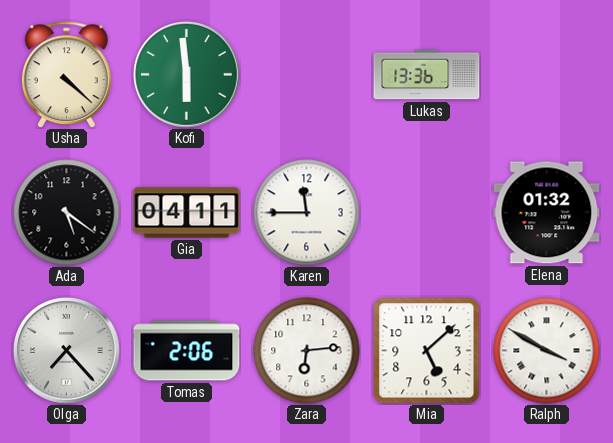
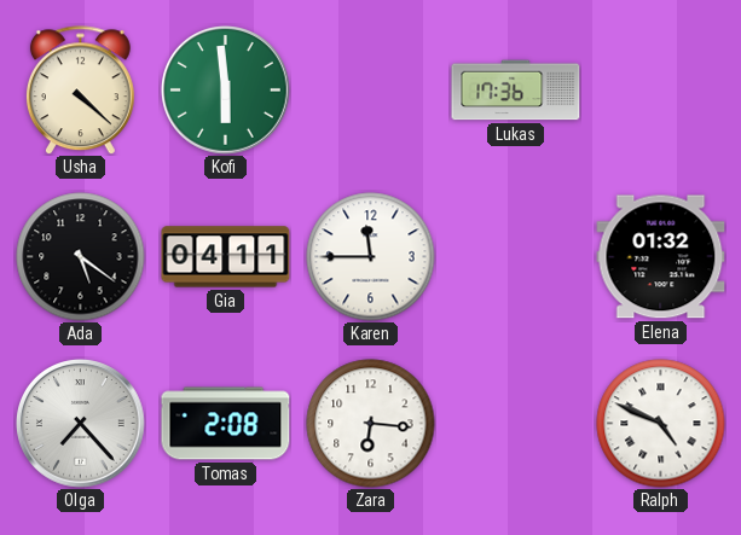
Lukas: 13:36 -> 17:36
Tomas: 2:06 -> 2:08
Zara: 6:14 -> 6:16
Mia: 5:08 -> none
Ralph: 3:50 -> 4:49
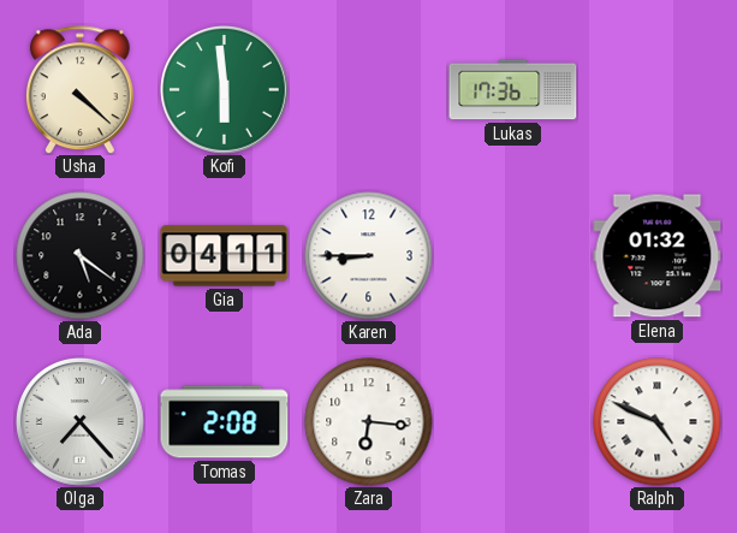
Karen: 11:45 -> 8:45
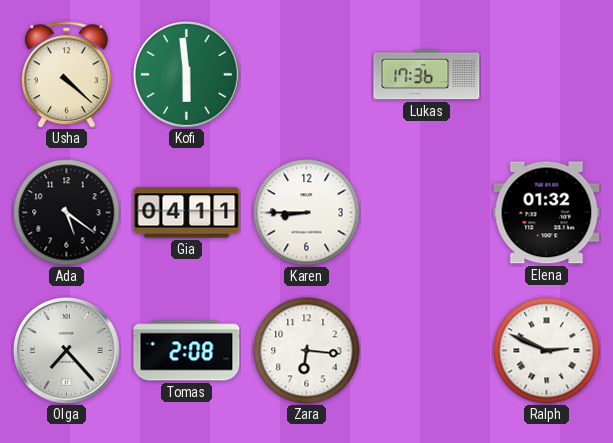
Ralph: 4:49 -> 2:49
